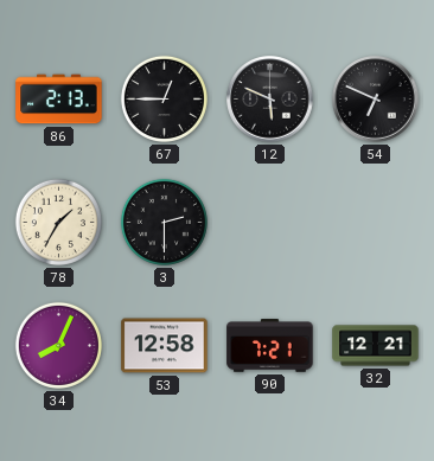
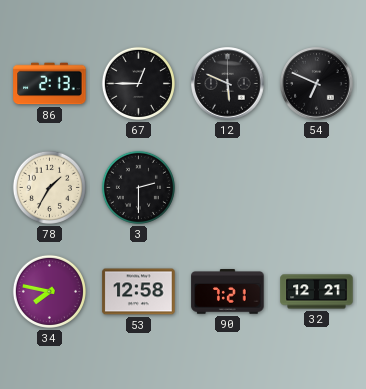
34: 8:04 -> 7:47
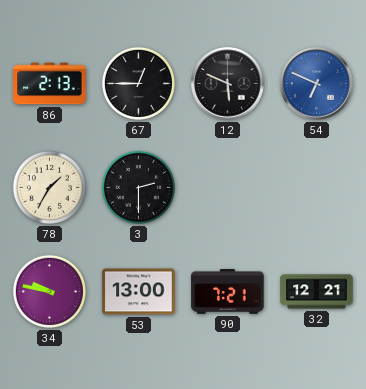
54 dial: black -> blue
34: 7:47 -> 9:47
53: 12:58 -> 13:00
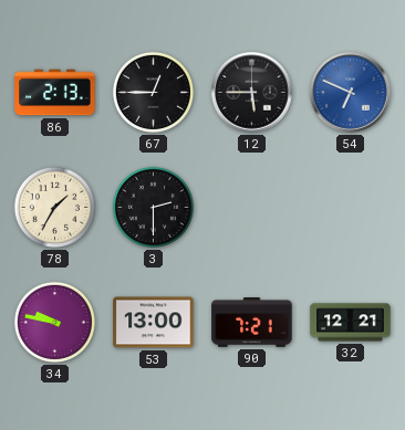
12: 5:49 -> 5:45
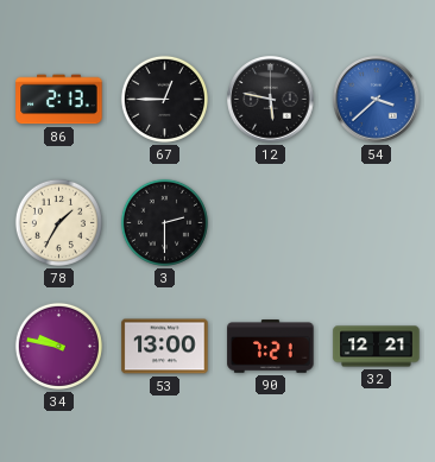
12: 5:45 -> 5:47
54: 6:49 -> 3:38
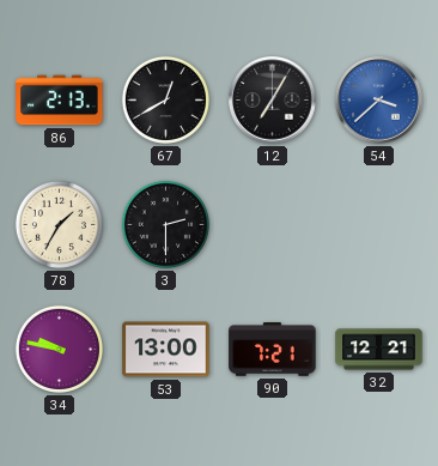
67: 12:45 -> 12:40
12: 5:47 -> 7:05
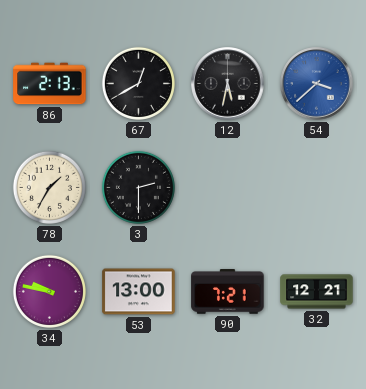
12: 7:05 -> 5:32
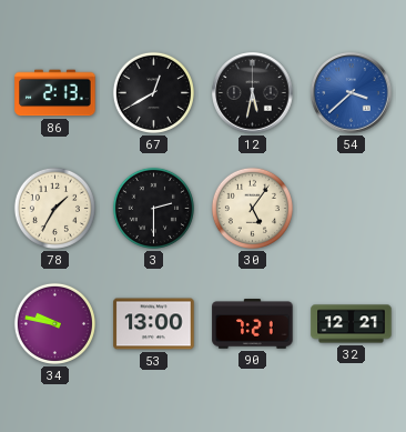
30: none -> 5:06
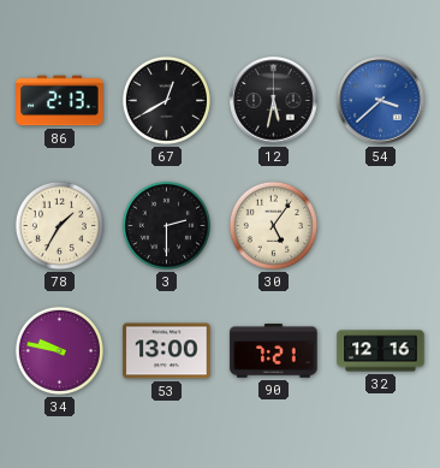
32: 12:21 -> 12:16
